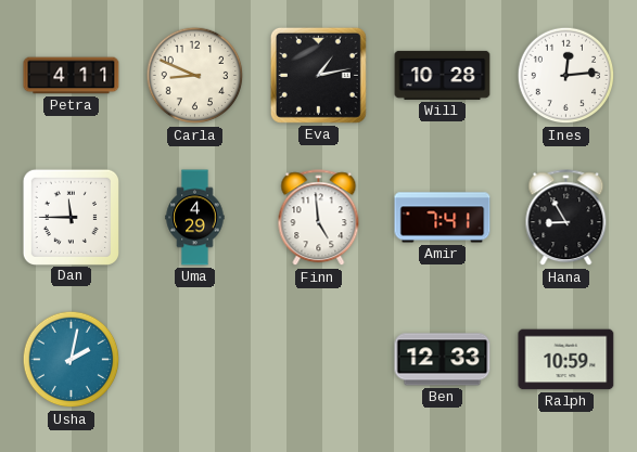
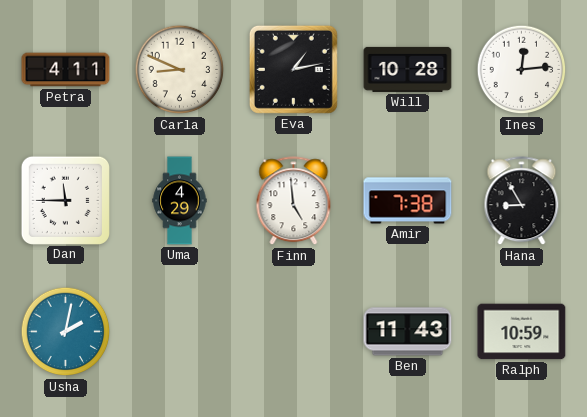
Amir: 7:41 -> 7:38
Ben: 12:33 -> 11:43
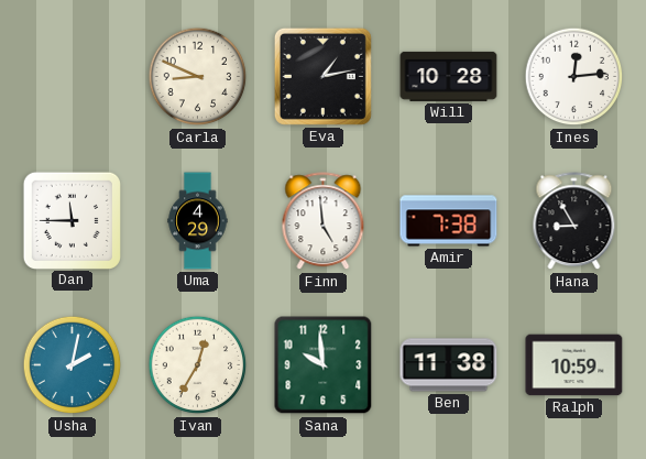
Petra: 4:11 -> none
Ivan: none -> 12:35
Sana: none -> 9:59
Ben: 11:43 -> 11:38
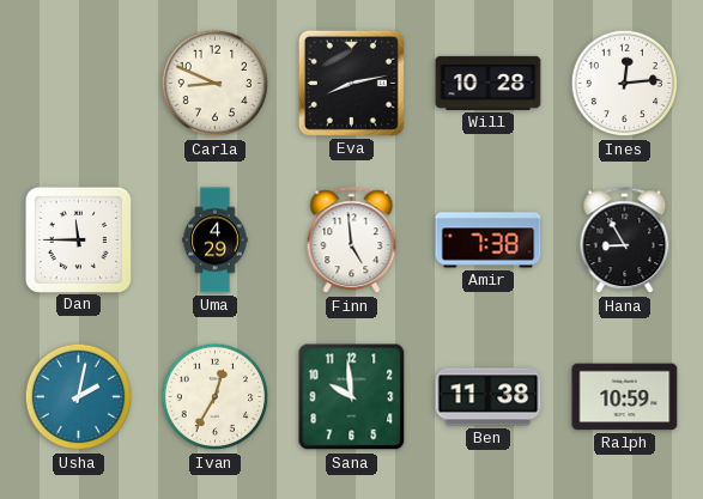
Eva: 1:13 -> 8:13
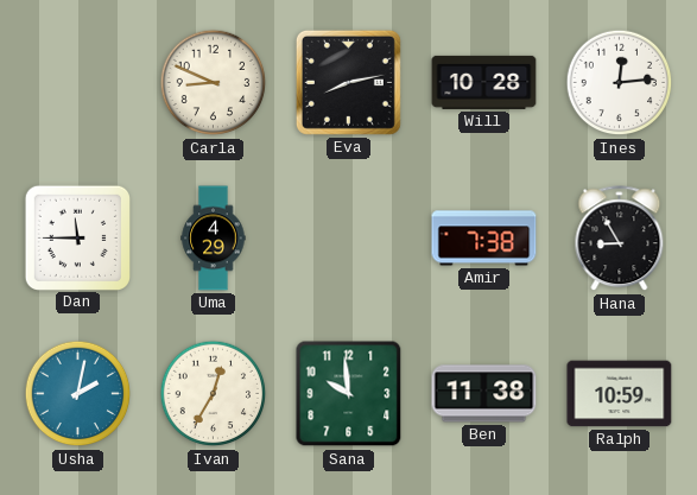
Finn: 4:59 -> none
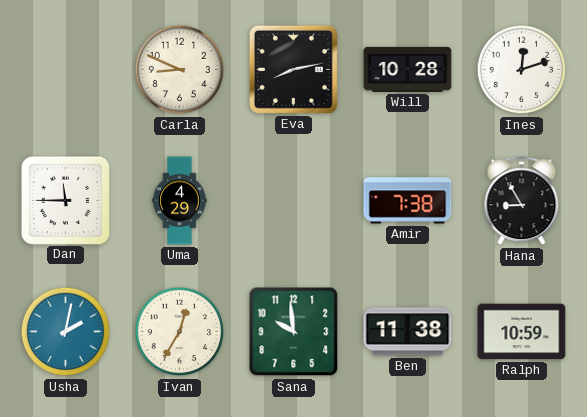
Ines: 12:14 -> 12:12
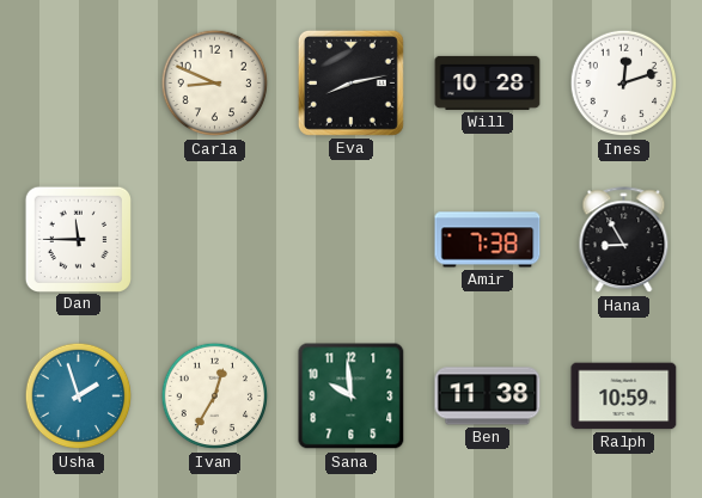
Uma: 4:29 -> none
Usha: 2:02 -> 1:57
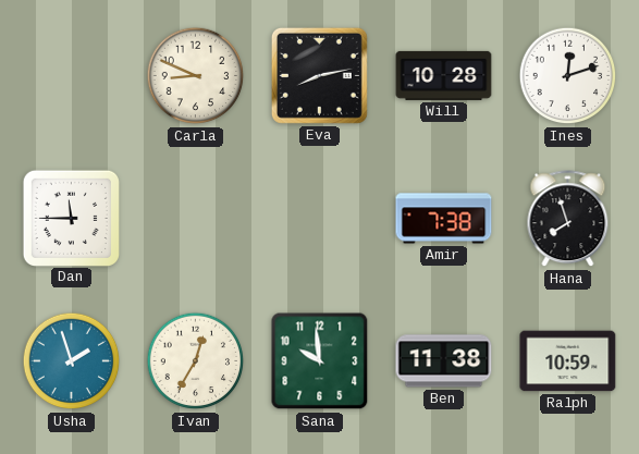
Hana: 8:55 -> 7:57
